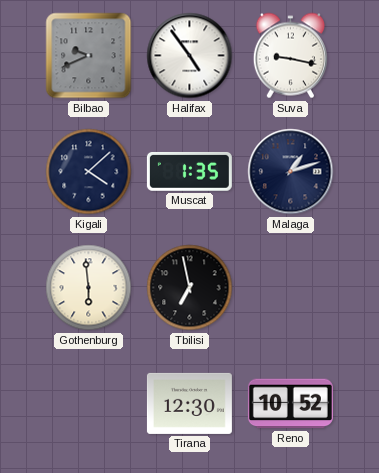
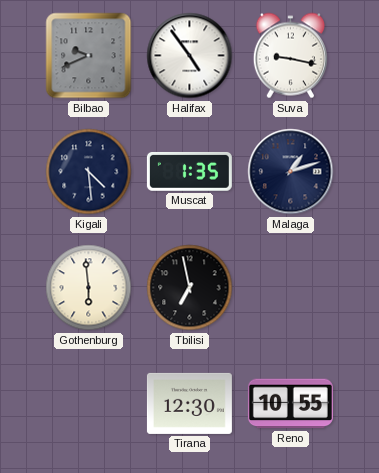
Kigali: 4:08 -> 4:29
Reno: 10:52 -> 10:55
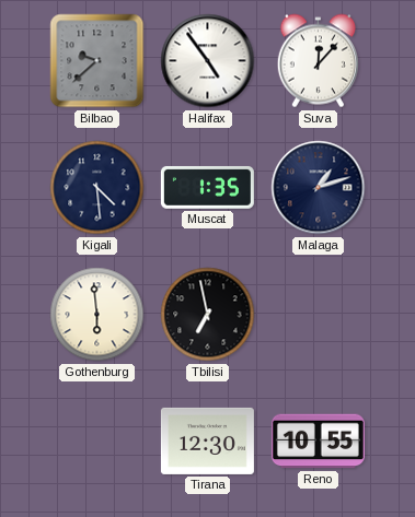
Bilbao: 9:41 -> 9:38
Suva: 9:17 -> 12:07
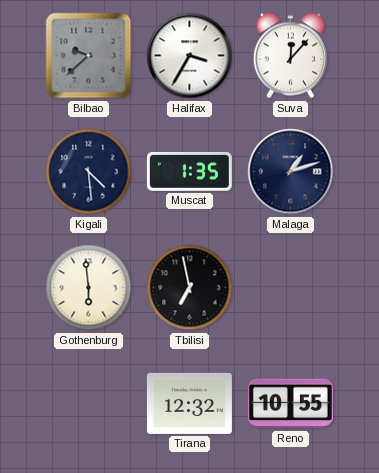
Halifax: 4:54 -> 3:35
Tirana: 12:30 -> 12:32
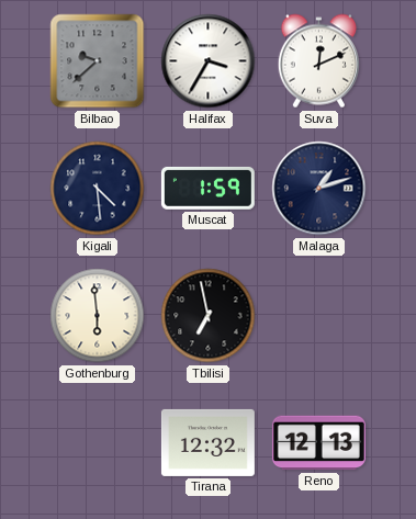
Suva: 12:07 -> 12:11
Muscat: 1:35 -> 1:59
Reno: 10:55 -> 12:13
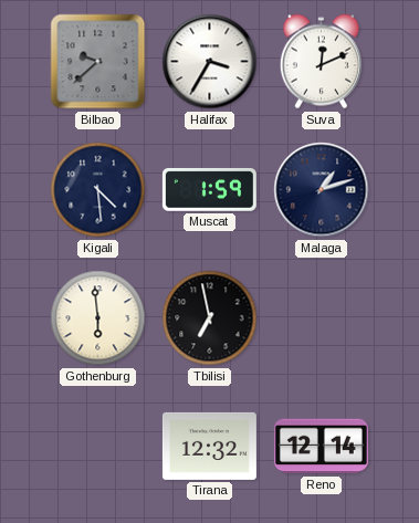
Reno: 12:13 -> 12:14
